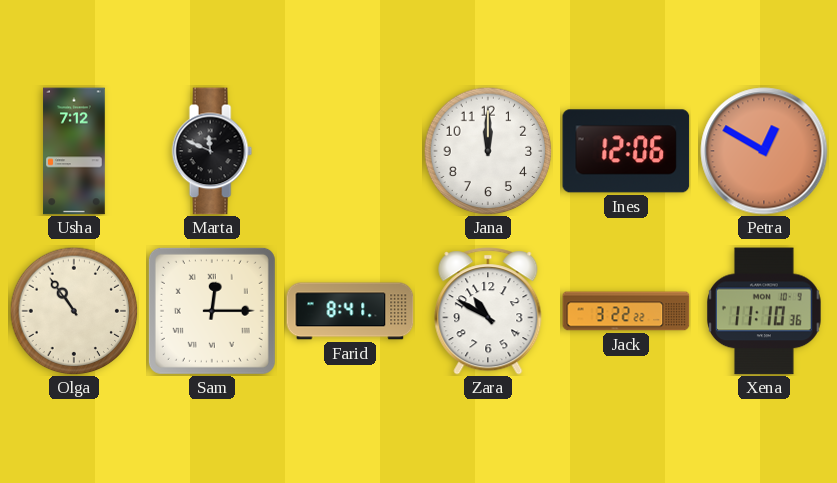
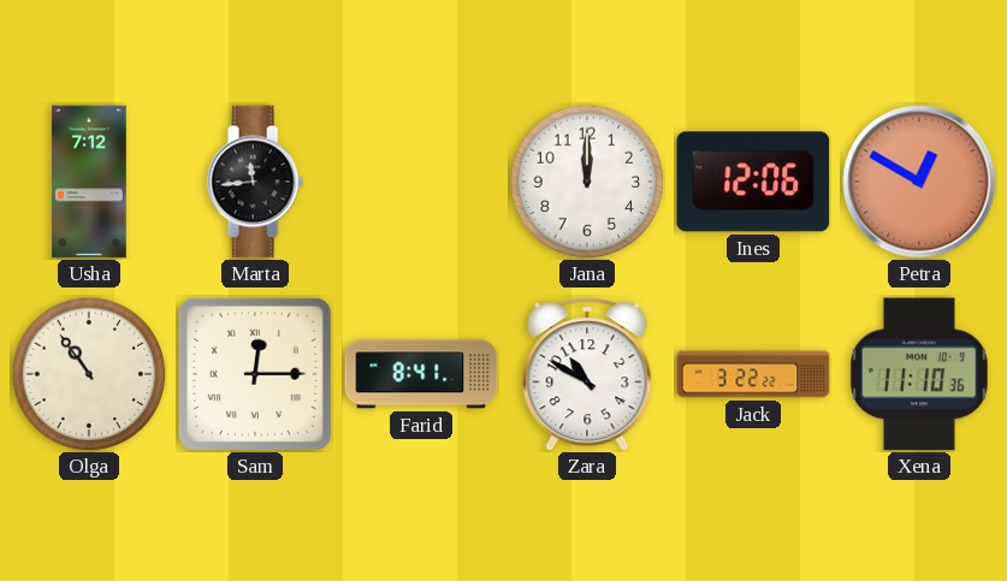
Marta: 11:49 -> 11:44
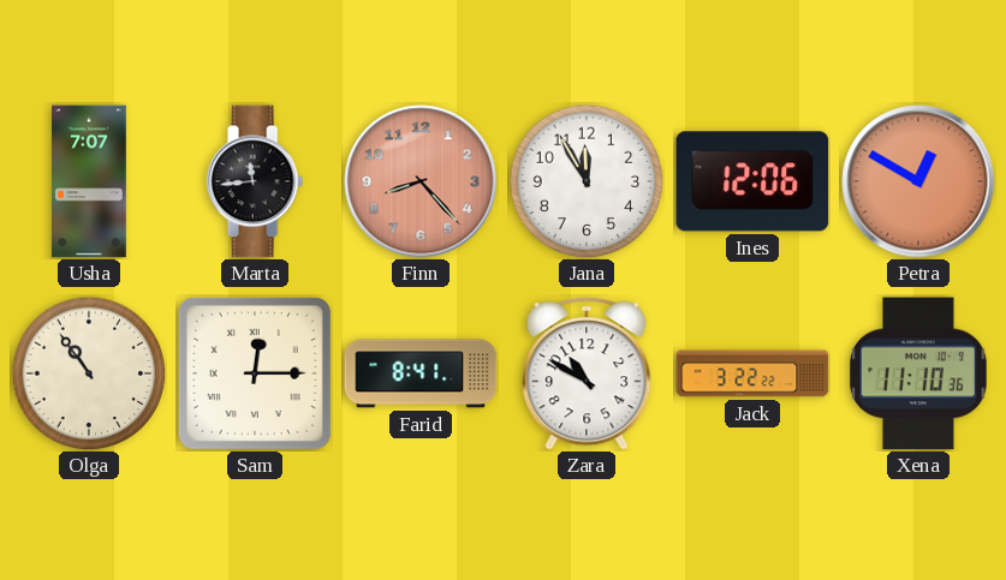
Usha: 7:12 -> 7:07
Finn: none -> 8:23
Jana: 12:00 -> 11:55
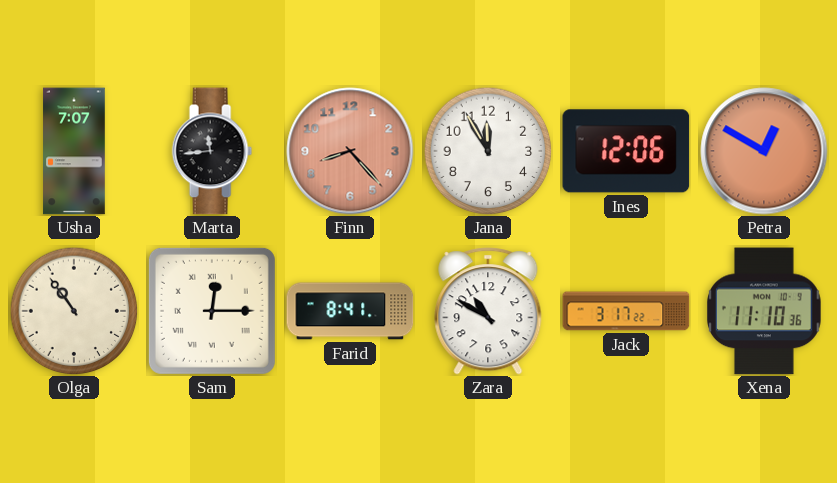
Jack: 3:22 -> 3:17
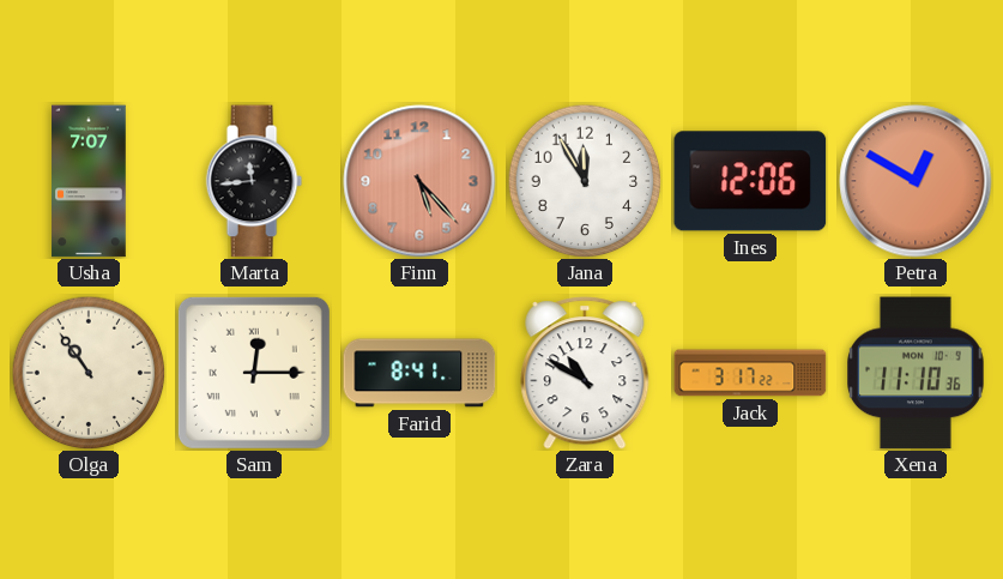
Finn: 8:23 -> 5:23
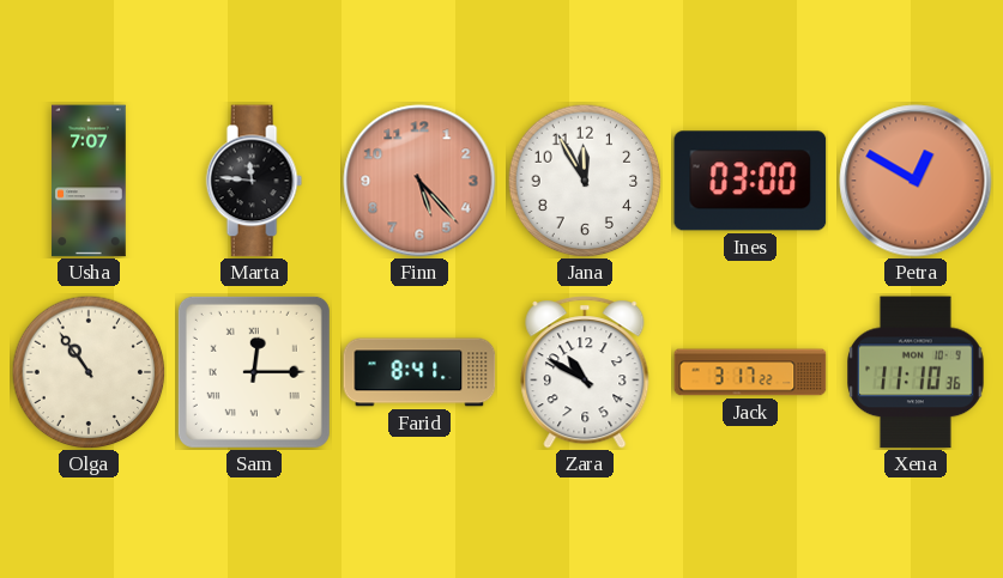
Marta: 11:44 -> 11:46
Ines: 12:06 -> 03:00
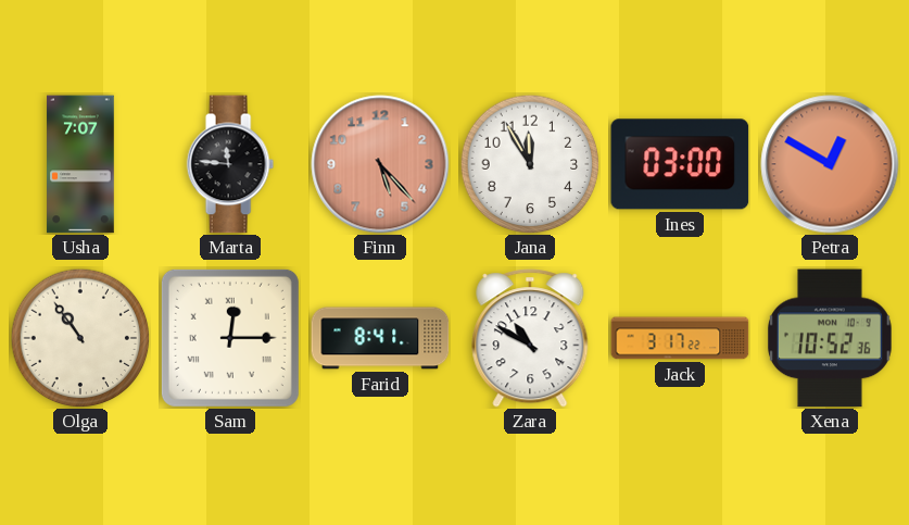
Xena: 11:10 -> 10:52
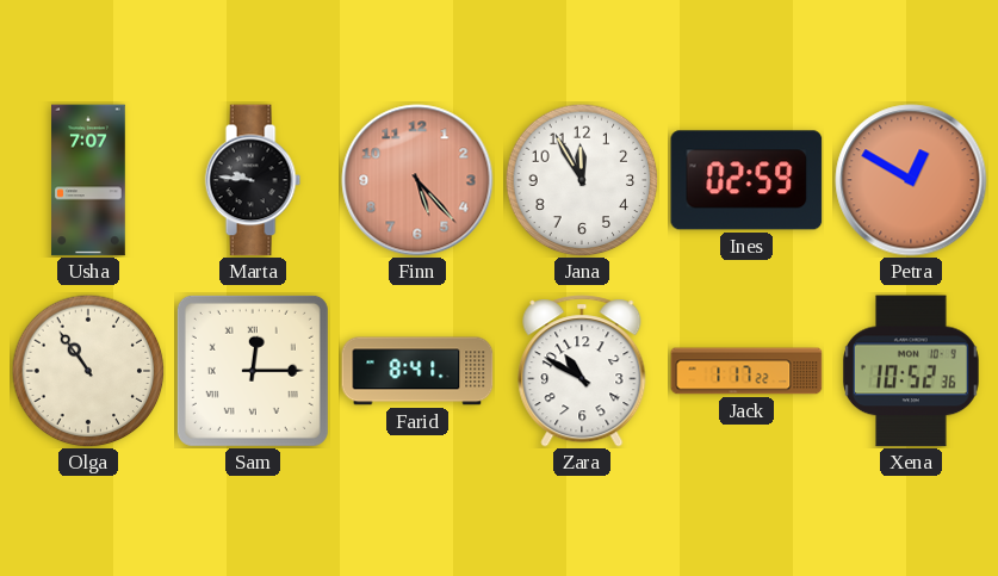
Marta: 11:46 -> 9:46
Ines: 03:00 -> 02:59
Jack: 3:17 -> 1:17
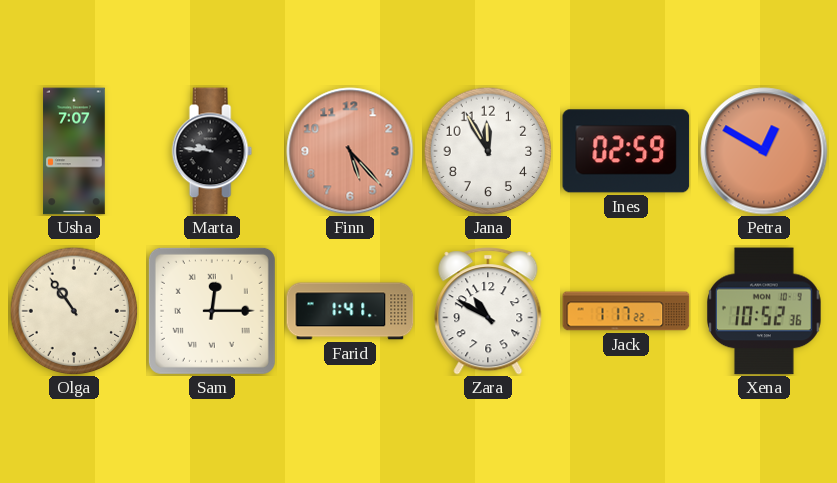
Farid: 8:41 -> 1:41
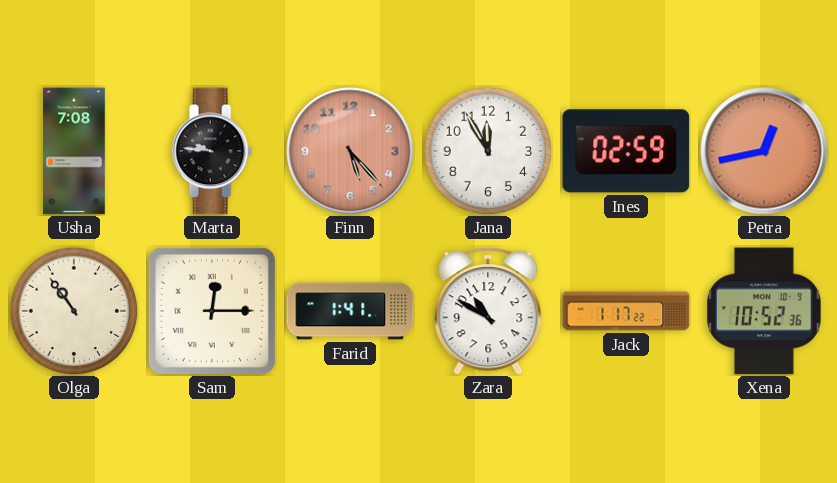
Usha: 7:07 -> 7:08
Petra: 12:50 -> 12:43
